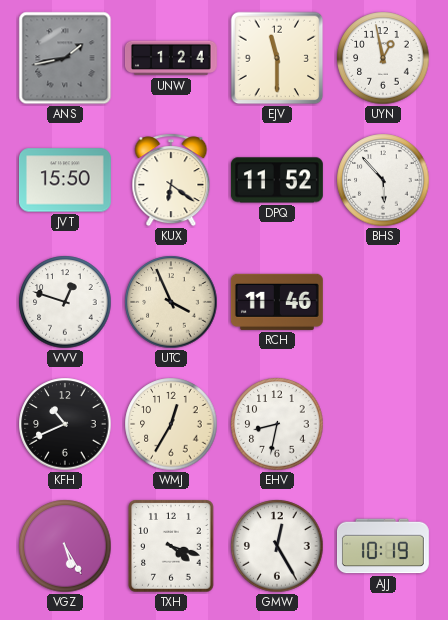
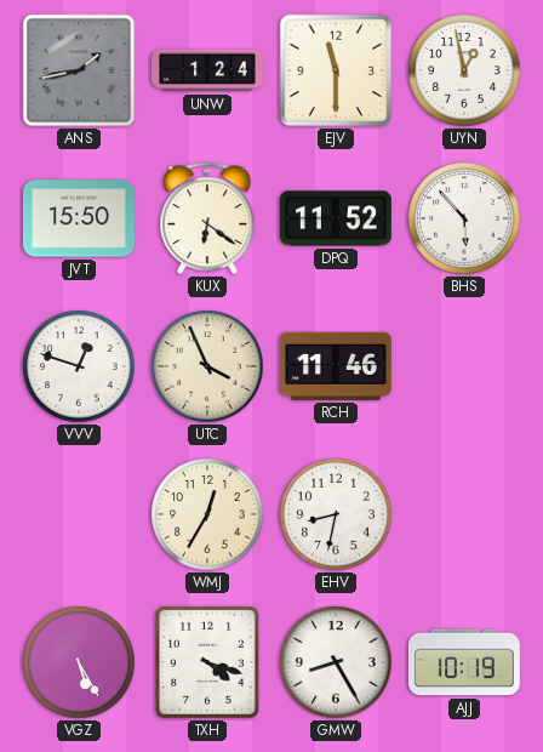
KFH: 10:41 -> none
GMW: 12:25 -> 8:25
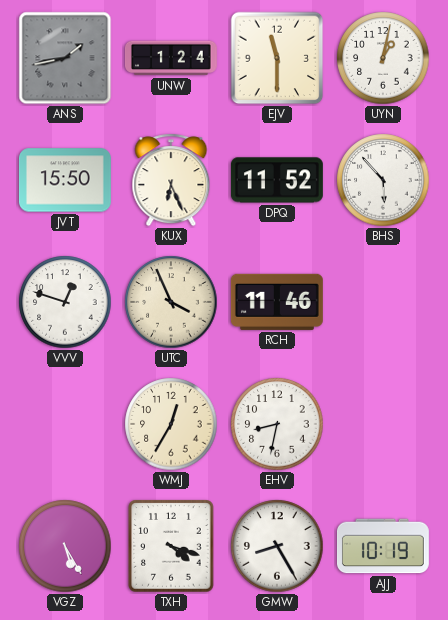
UYN: 12:58 -> 1:02
KUX: 6:21 -> 6:26
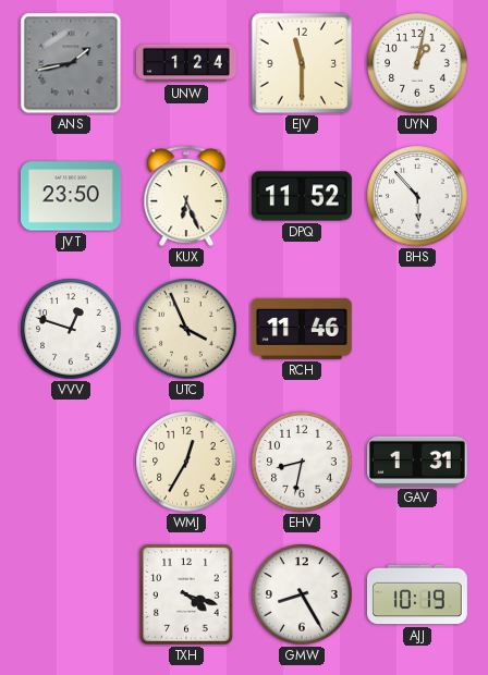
JVT: 15:50 -> 23:50
GAV: none -> 1:31
VGZ: 5:25 -> none
